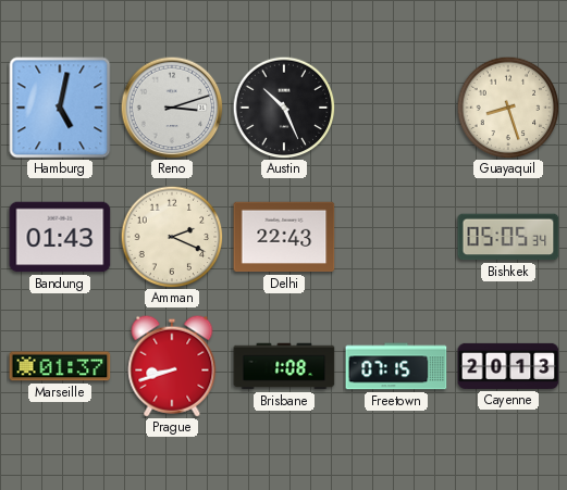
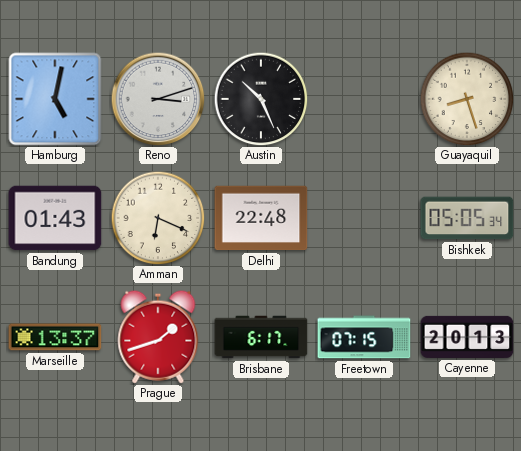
Amman: 2:19 -> 6:19
Delhi: 22:43 -> 22:48
Marseille: 01:37 -> 13:37
Prague: 8:42 -> 1:42
Brisbane: 1:08 -> 6:17
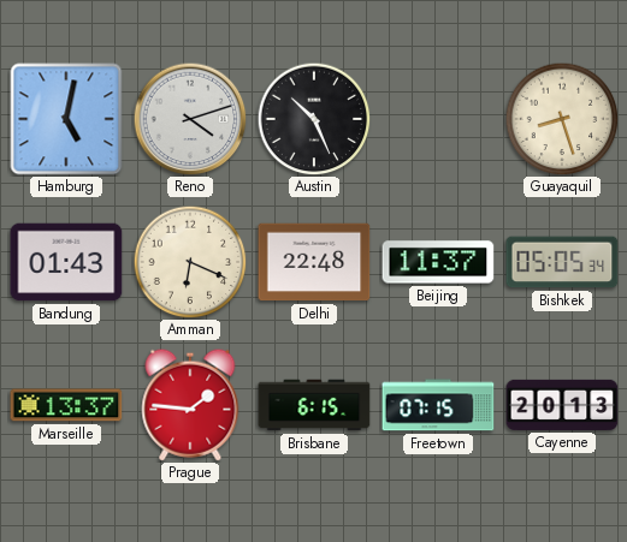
Reno: 3:12 -> 4:12
Beijing: none -> 11:37
Prague: 1:42 -> 1:46
Brisbane: 6:17 -> 6:15
